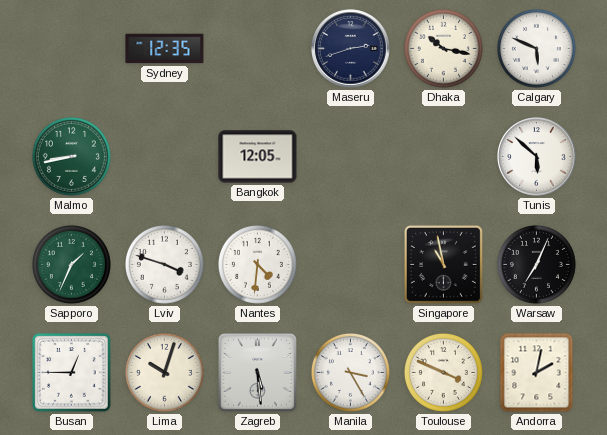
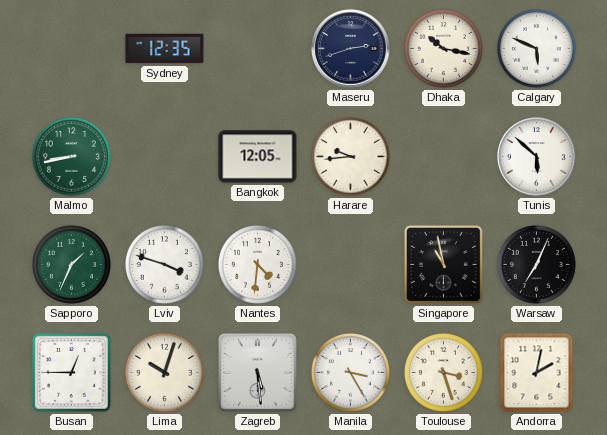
Harare: none -> 9:44
Toulouse: 3:49 -> 3:27
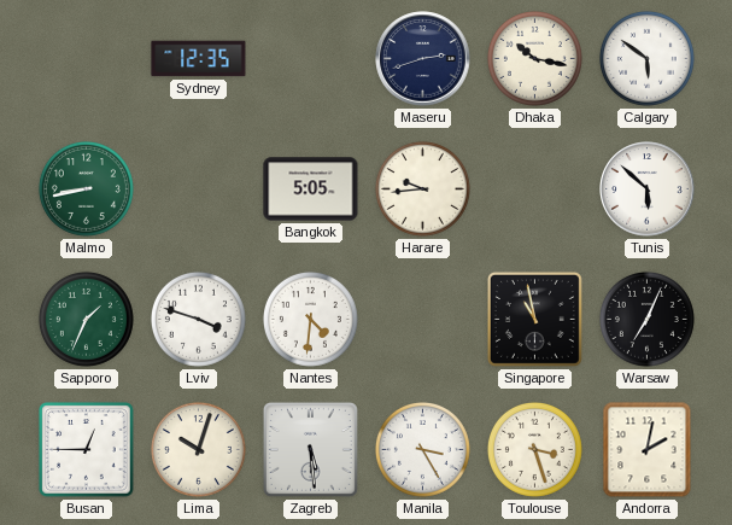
Calgary: 5:49 -> 5:51
Bangkok: 12:05 -> 5:05
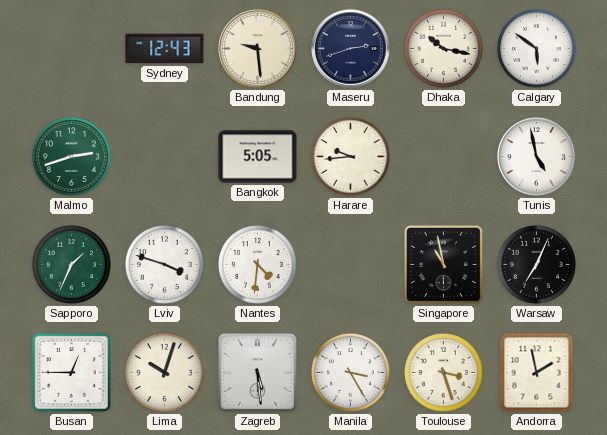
Sydney: 12:35 -> 12:43
Bandung: none -> 9:29
Malmo: 8:43 -> 2:42
Tunis: 5:52 -> 4:58
Andorra: 2:02 -> 1:58
